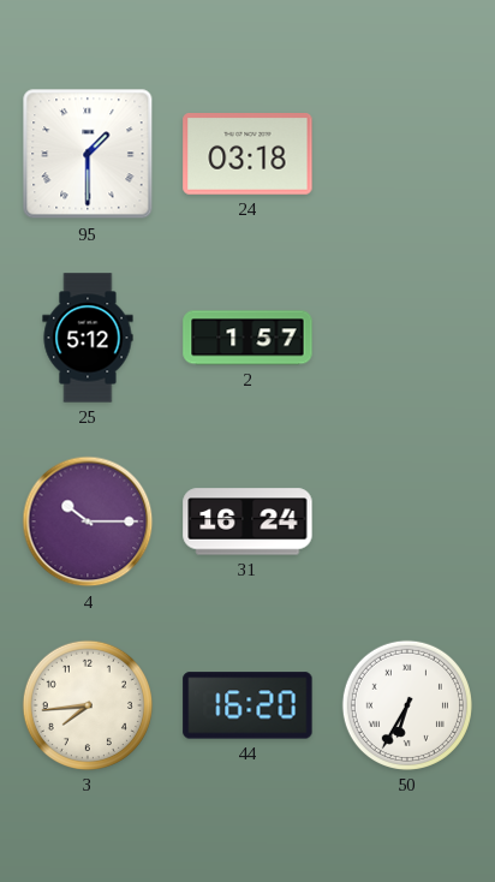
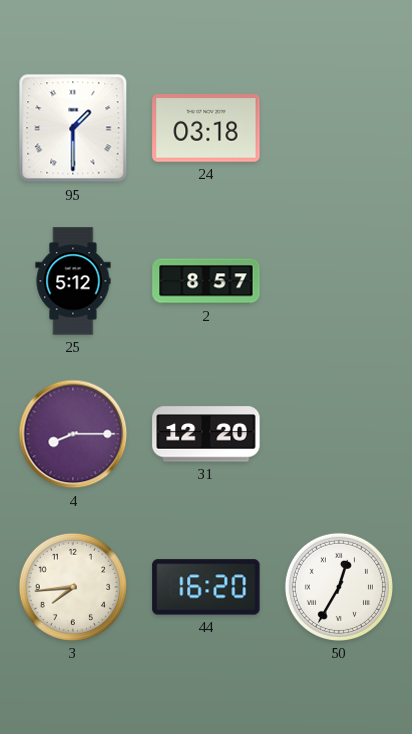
2: 1:57 -> 8:57
4: 10:15 -> 8:15
31: 16:24 -> 12:20
50: 6:35 -> 12:35
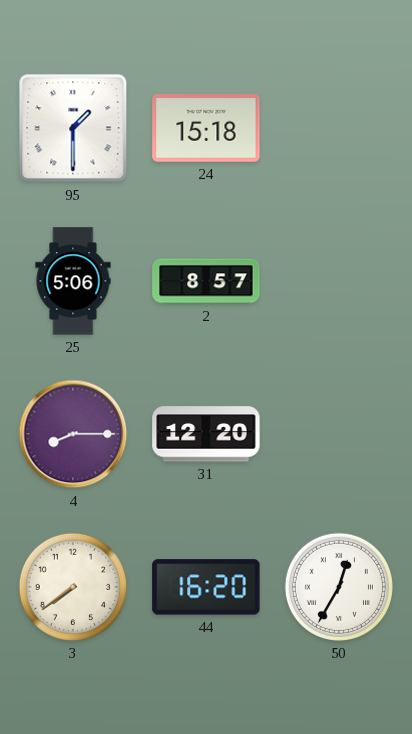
24: 03:18 -> 15:18
25: 5:12 -> 5:06
3: 7:44 -> 7:39
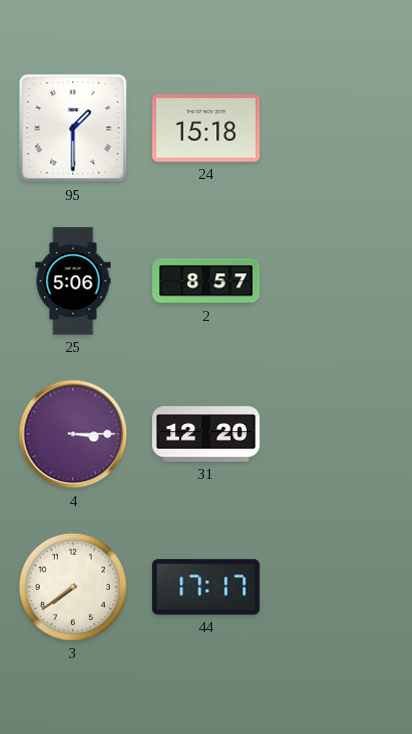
4: 8:15 -> 3:15
44: 16:20 -> 17:17
50: 12:35 -> none
